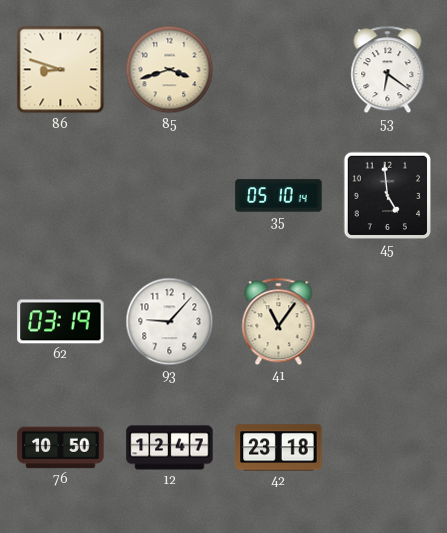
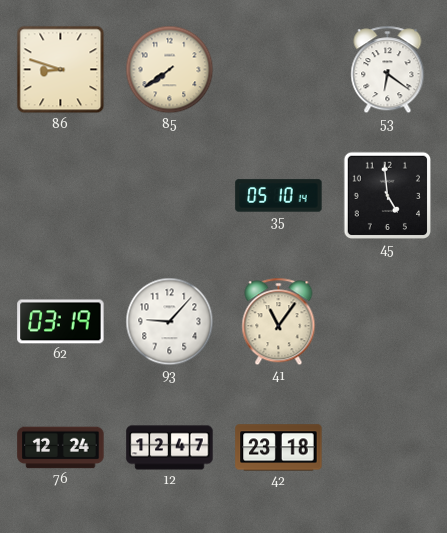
85: 3:42 -> 7:39
76: 10:50 -> 12:24
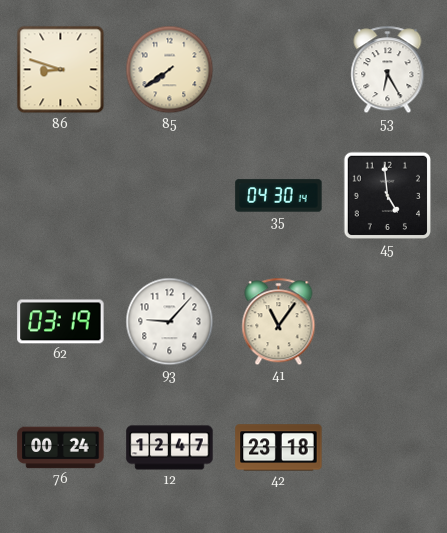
53: 6:21 -> 6:25
35: 05:10 -> 04:30
76: 12:24 -> 00:24
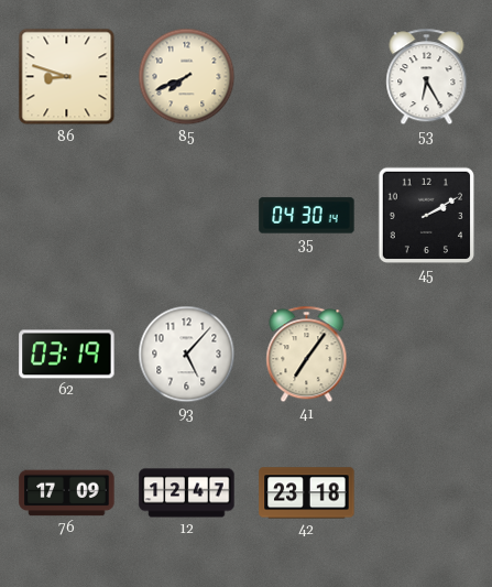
85: 7:39 -> 7:41
45: 4:59 -> 2:10
93: 9:07 -> 5:07
41: 11:06 -> 7:06
76: 00:24 -> 17:09
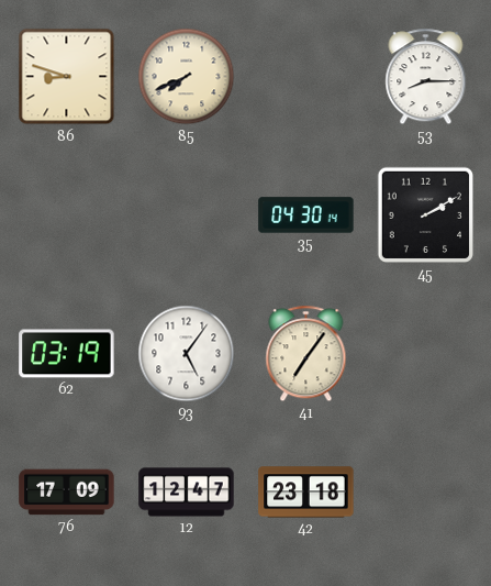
53: 6:25 -> 8:15
93: 5:07 -> 5:06
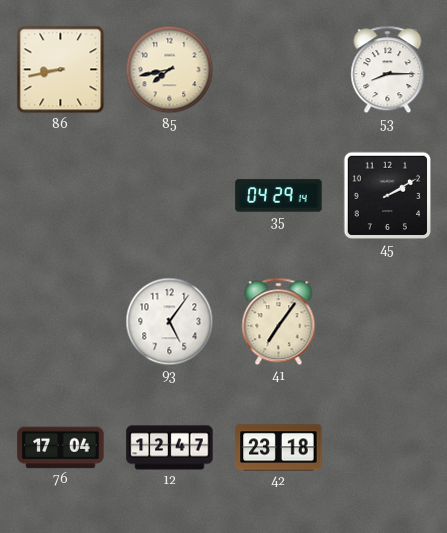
86: 8:48 -> 8:43
85: 7:41 -> 7:43
35: 04:30 -> 04:29
62: 03:19 -> none
76: 17:09 -> 17:04
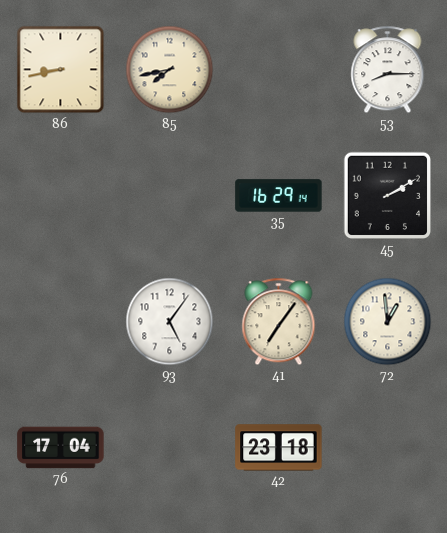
35: 04:29 -> 16:29
72: none -> 12:59
12: 12:47 -> none
